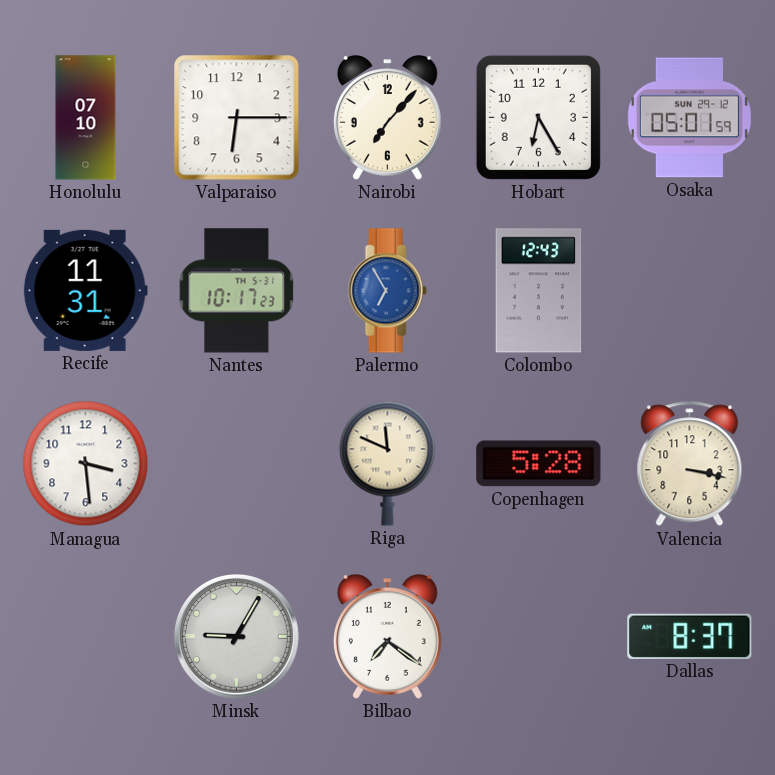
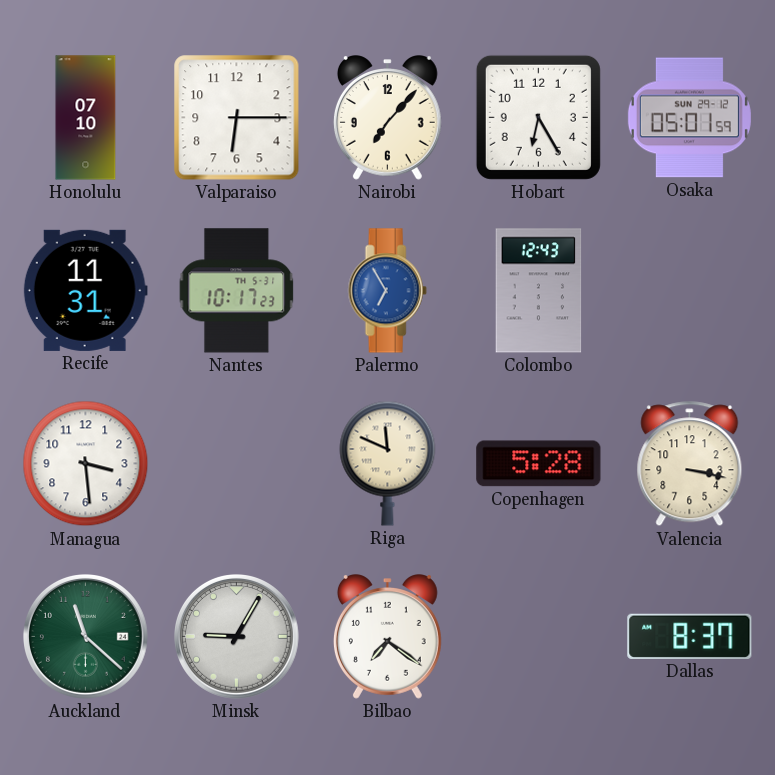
Auckland: none -> 11:22
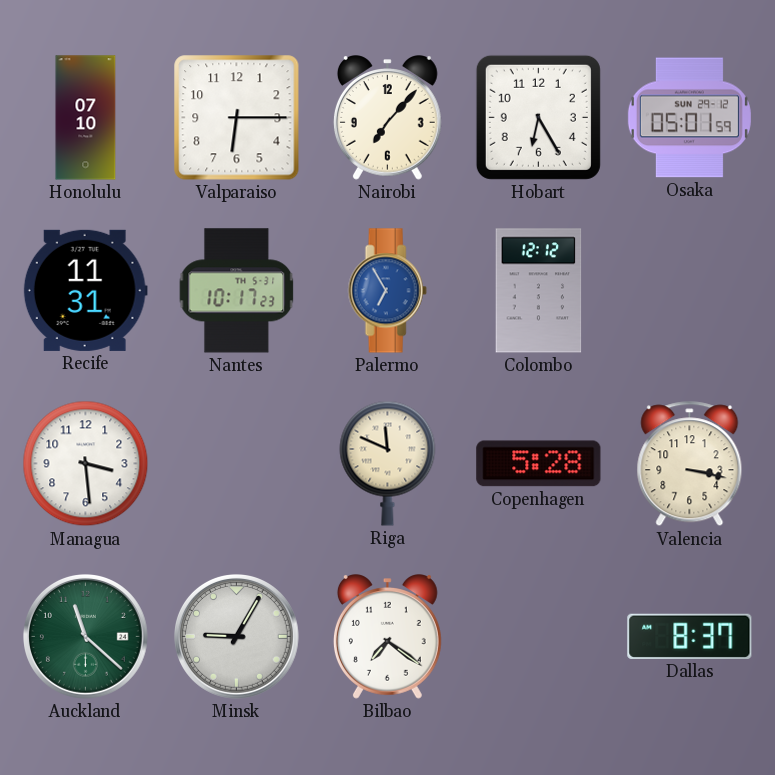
Colombo: 12:43 -> 12:12
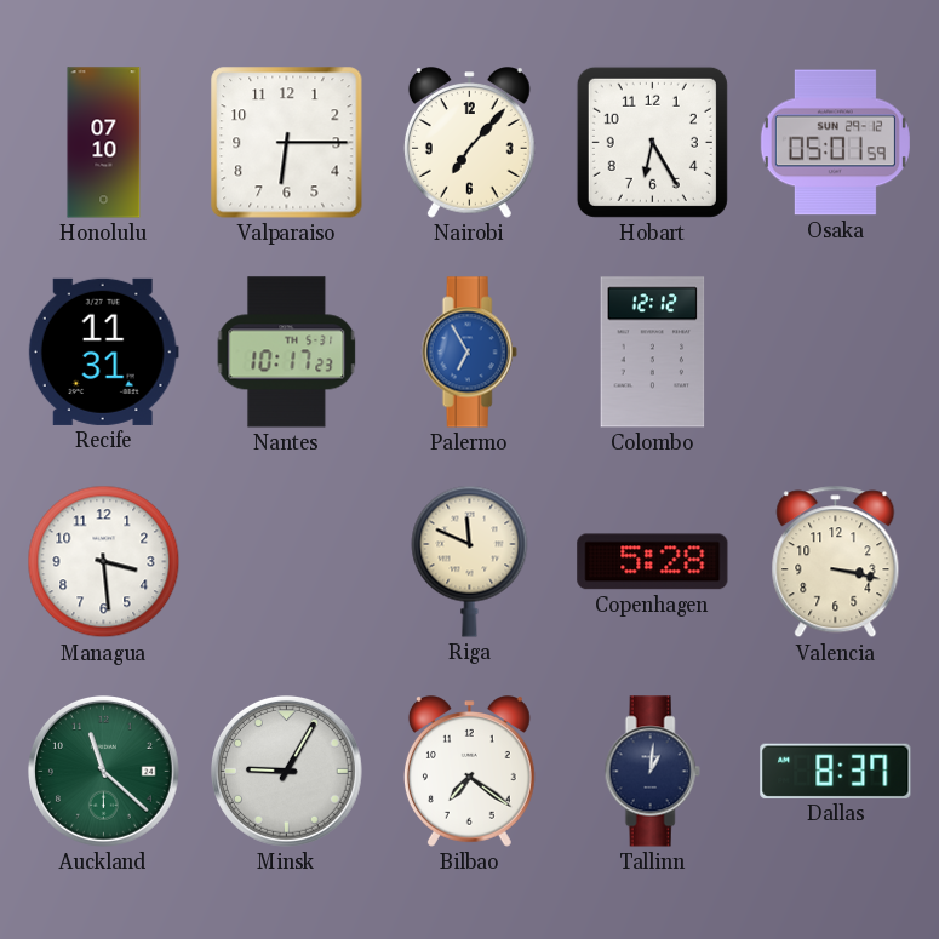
Tallinn: none -> 1:01
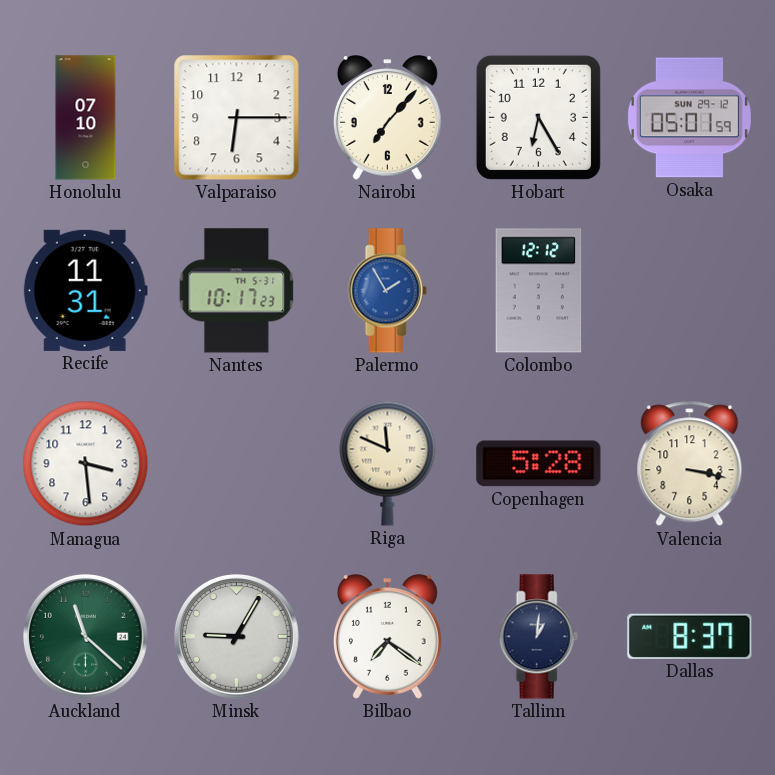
Palermo: 6:55 -> 1:55
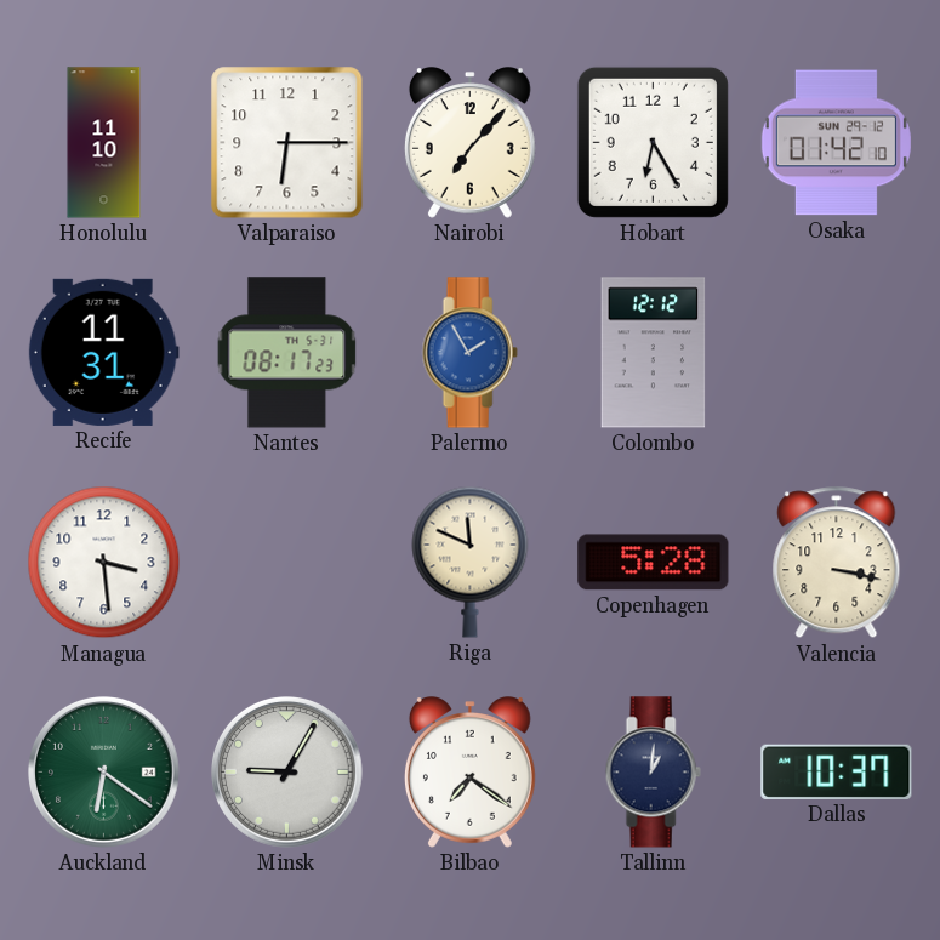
Honolulu: 07:10 -> 11:10
Osaka: 05:01 -> 01:42
Nantes: 10:17 -> 08:17
Auckland: 11:22 -> 6:21
Dallas: 8:37 -> 10:37
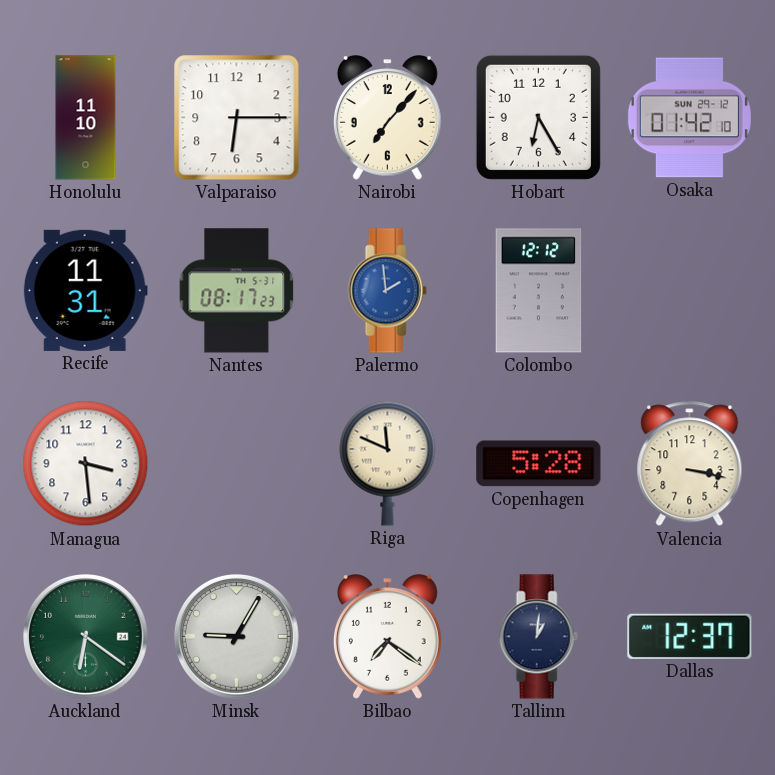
Palermo: 1:55 -> 1:59
Dallas: 10:37 -> 12:37
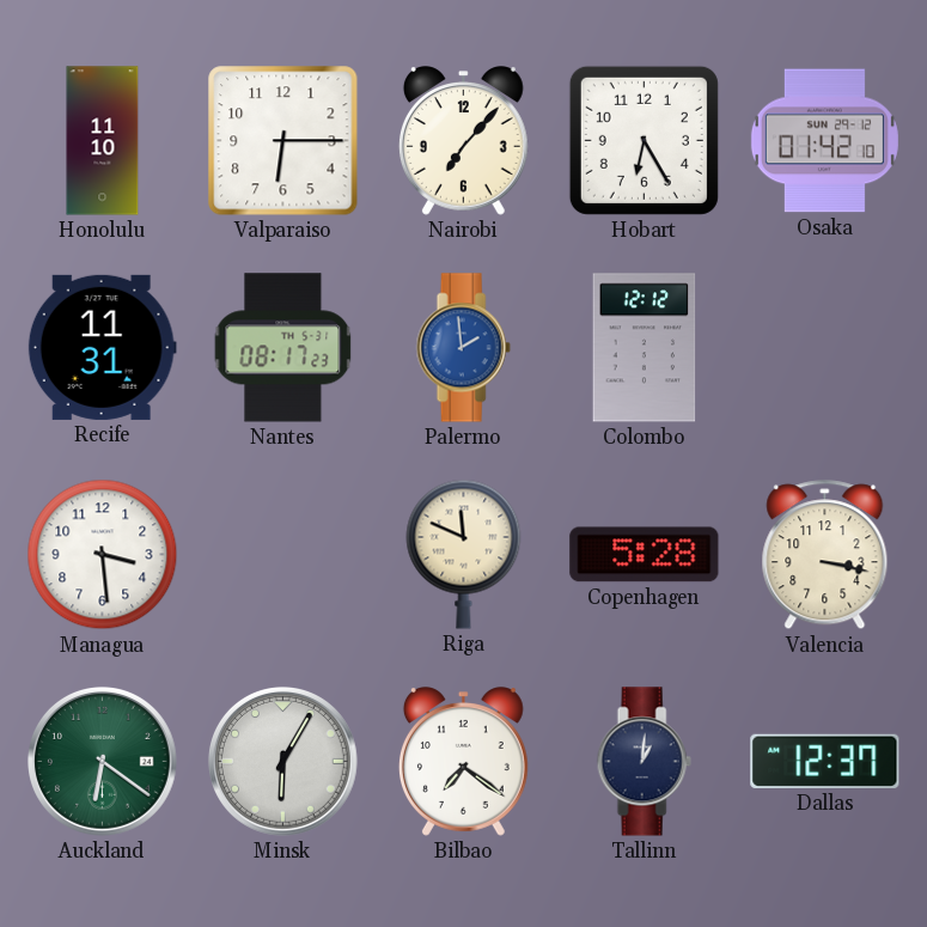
Minsk: 9:05 -> 6:05
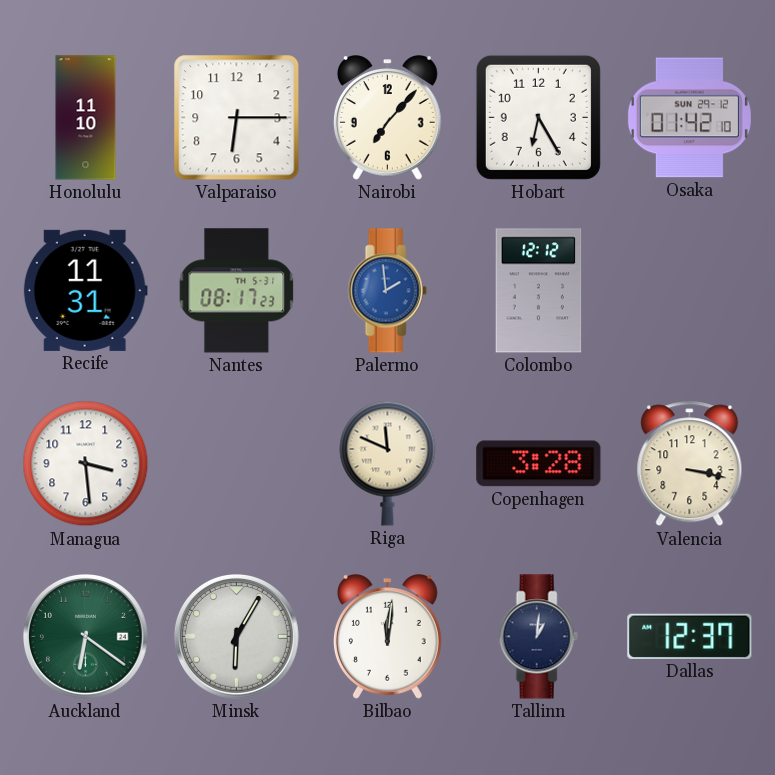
Copenhagen: 5:28 -> 3:28
Bilbao: 7:21 -> 12:01
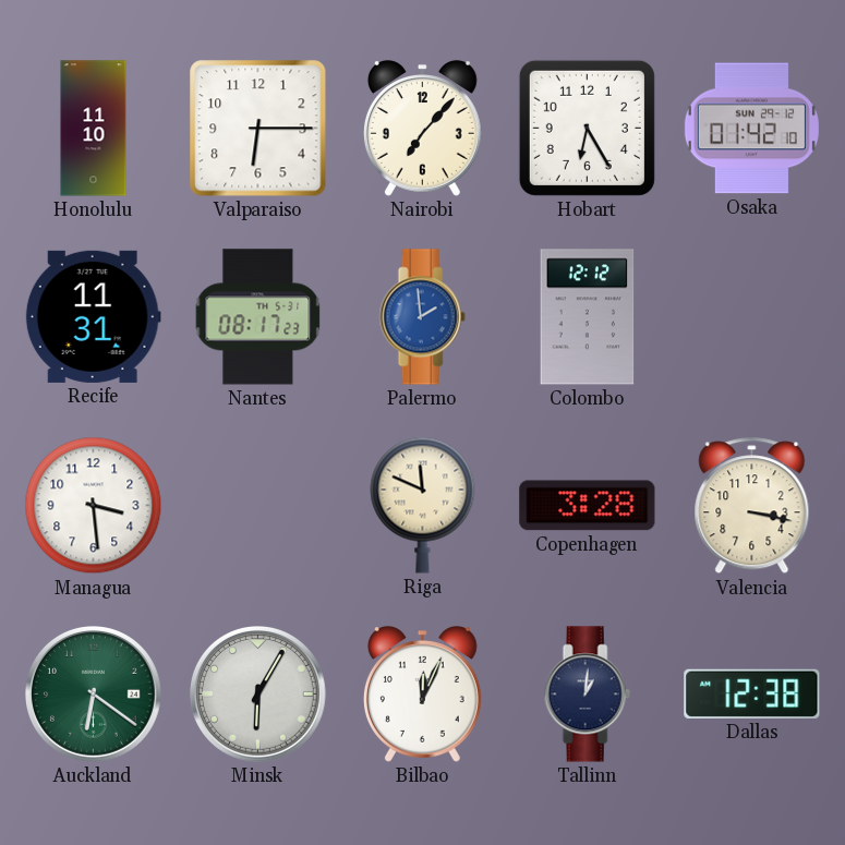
Bilbao: 12:01 -> 12:04
Dallas: 12:37 -> 12:38
